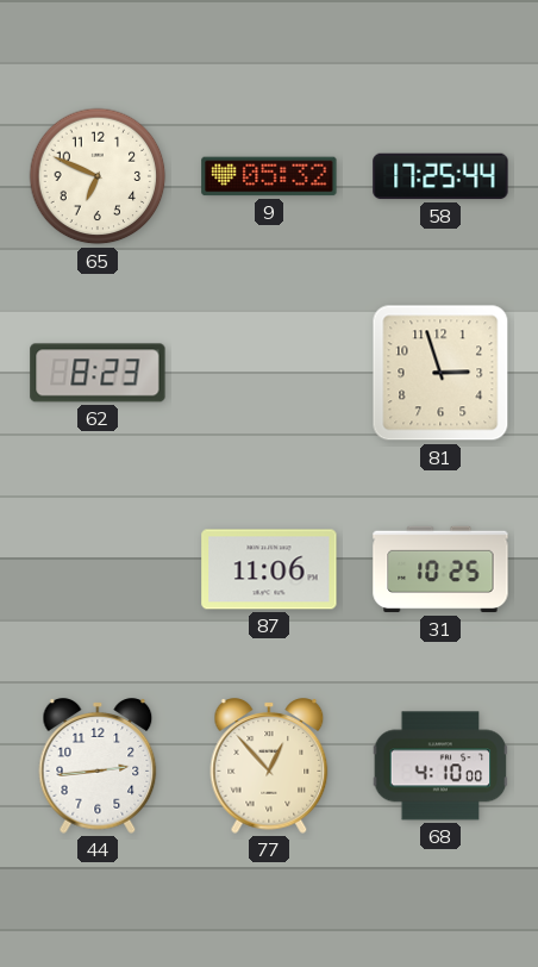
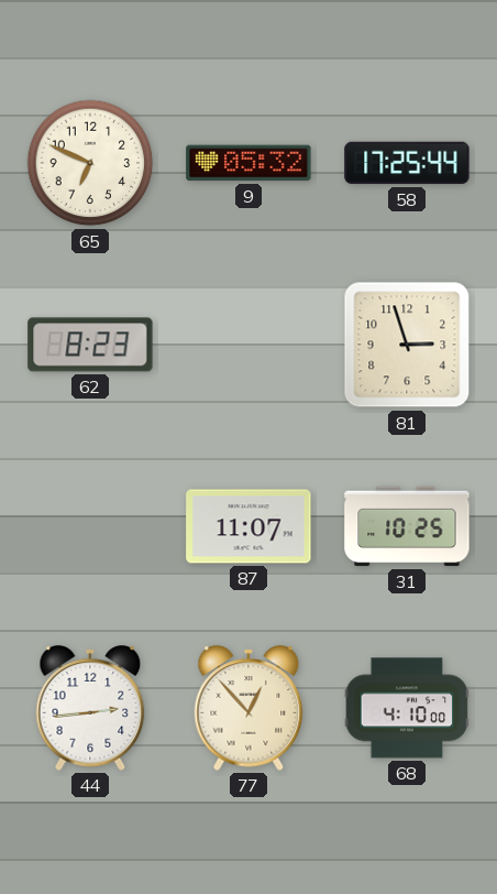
87: 11:06 -> 11:07
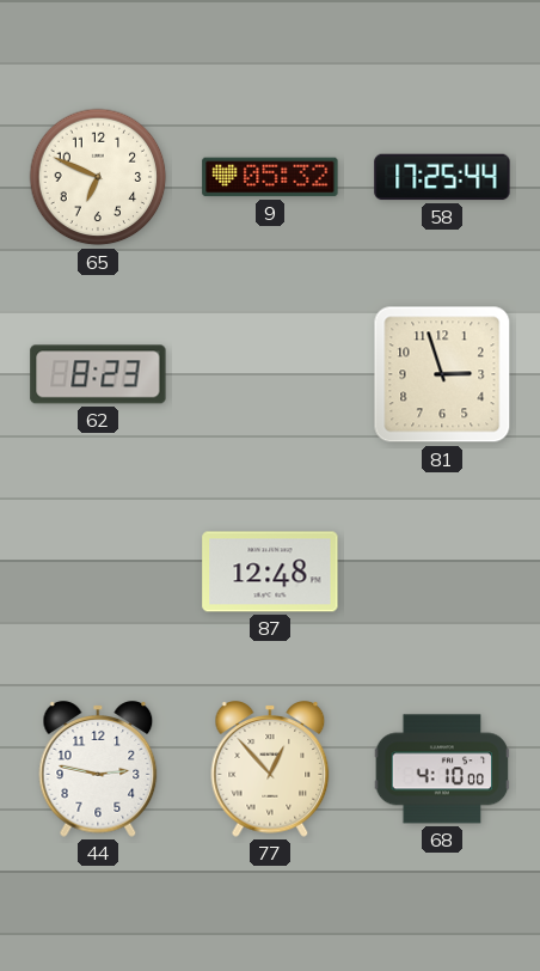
87: 11:07 -> 12:48
31: 10:25 -> none
44: 2:44 -> 2:47
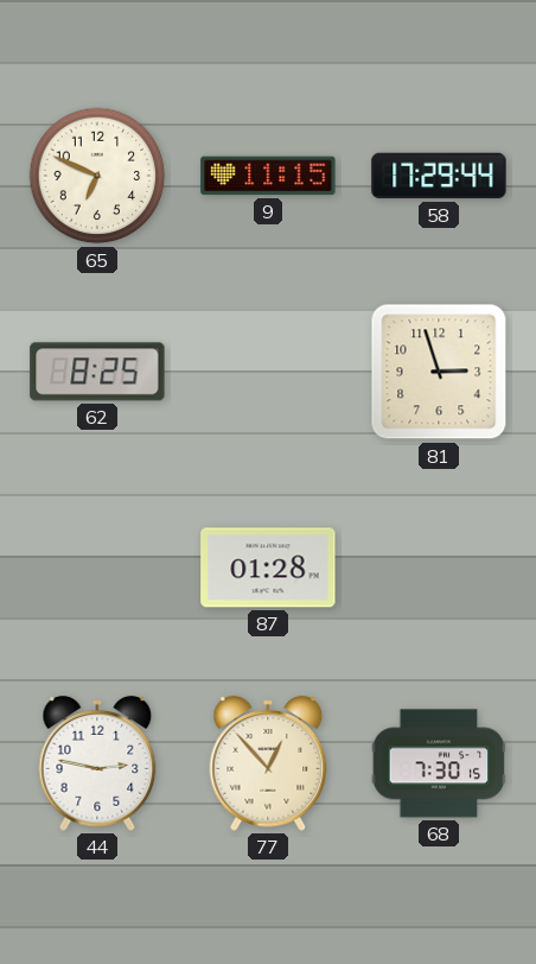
9: 05:32 -> 11:15
58: 17:25 -> 17:29
62: 8:23 -> 8:25
87: 12:48 -> 01:28
68: 4:10 -> 7:30
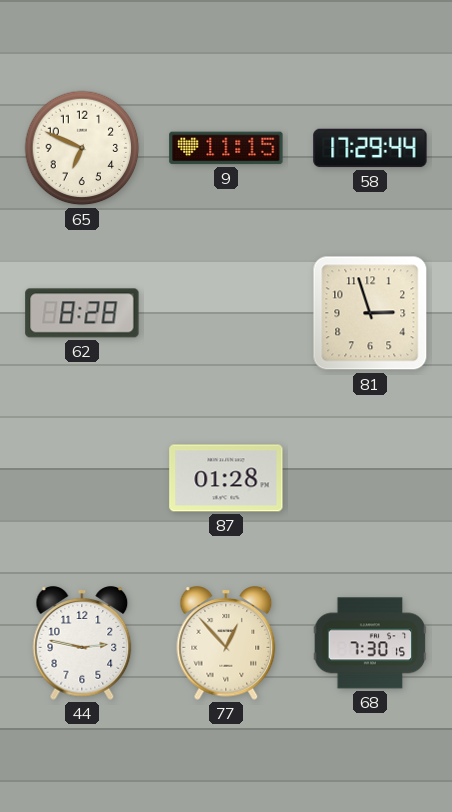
62: 8:25 -> 8:28
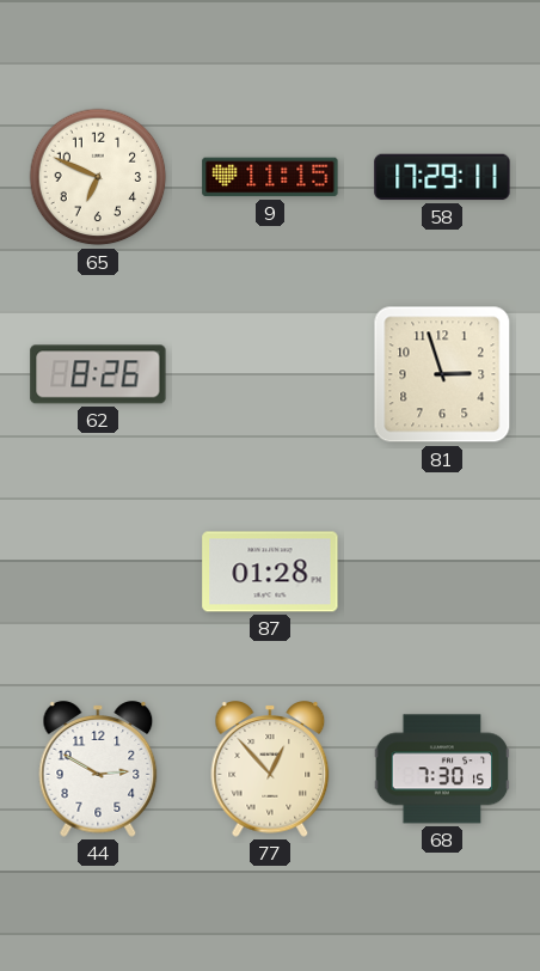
58: 17:29:44 -> 17:29:11
62: 8:28 -> 8:26
44: 2:47 -> 2:50
